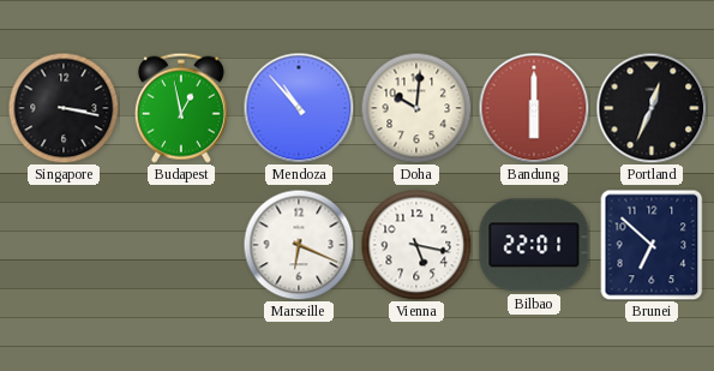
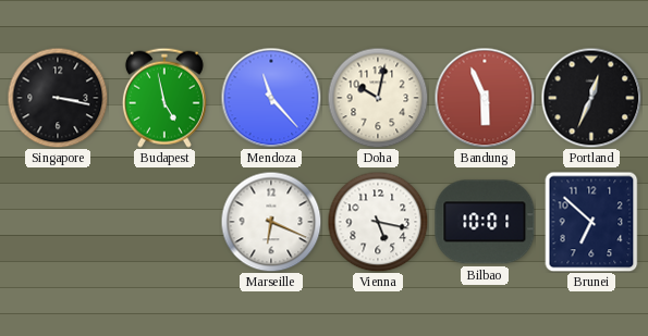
Budapest: 12:58 -> 4:58
Mendoza: 10:53 -> 11:23
Doha: 10:01 -> 10:02
Bandung: 6:00 -> 5:56
Bilbao: 22:01 -> 10:01
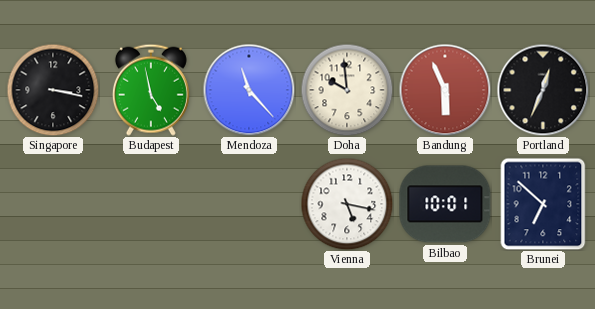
Doha: 10:02 -> 9:59
Marseille: 6:19 -> none
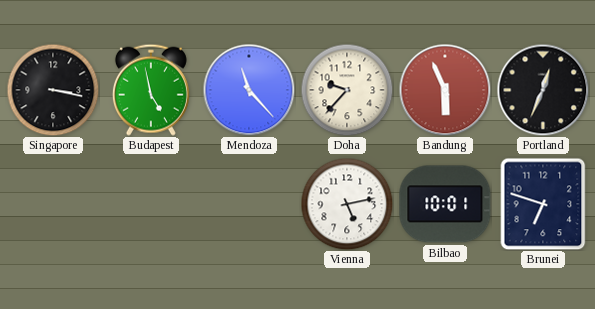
Doha: 9:59 -> 9:37
Vienna: 5:17 -> 5:13
Brunei: 6:52 -> 6:48
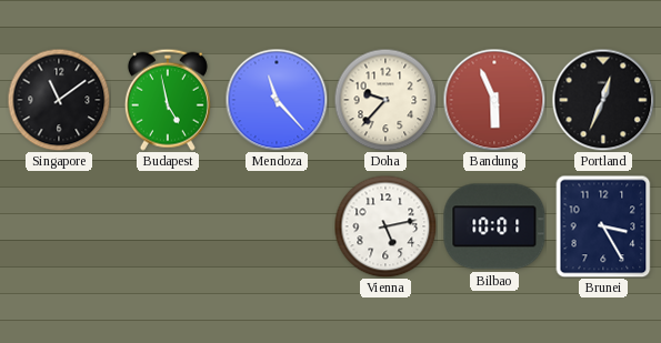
Singapore: 3:17 -> 11:09
Brunei: 6:48 -> 3:25
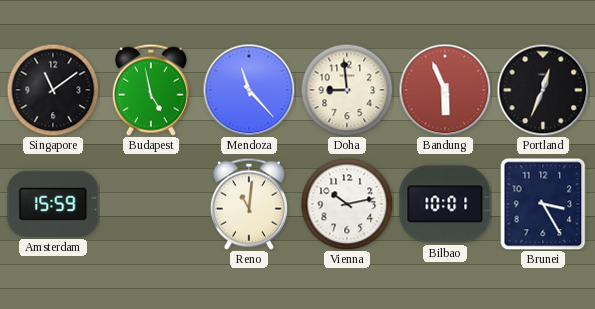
Doha: 9:37 -> 8:59
Amsterdam: none -> 15:59
Reno: none -> 11:01
Vienna: 5:13 -> 10:13
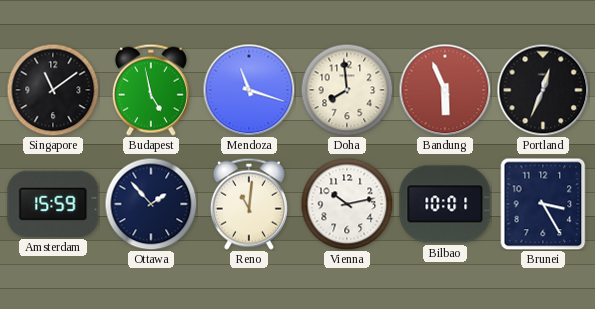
Mendoza: 11:23 -> 11:18
Doha: 8:59 -> 7:59
Ottawa: none -> 1:53
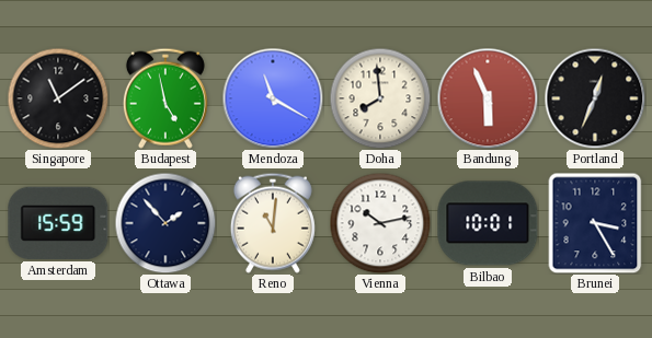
Mendoza: 11:18 -> 11:20
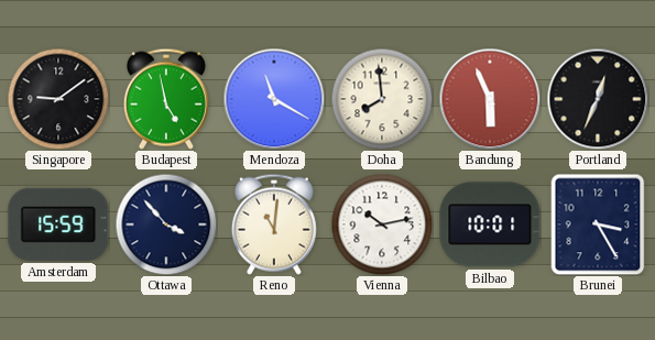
Singapore: 11:09 -> 9:09
Ottawa: 1:53 -> 3:53
